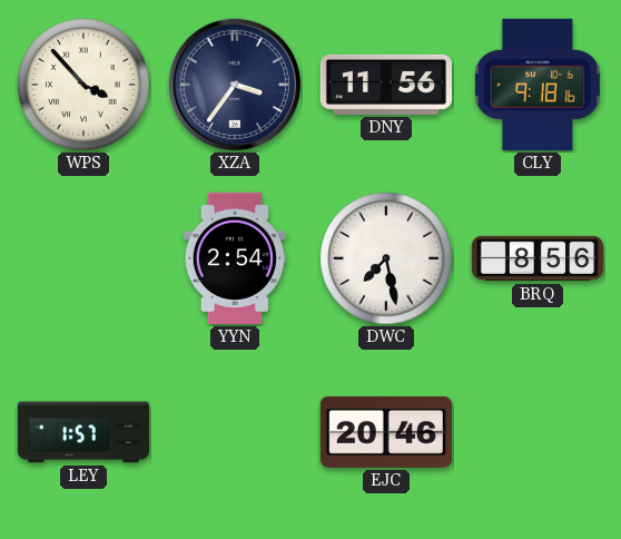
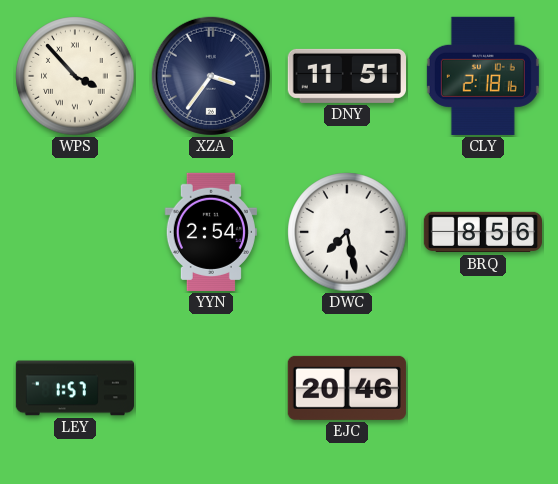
DNY: 11:56 -> 11:51
CLY: 9:18 -> 2:18
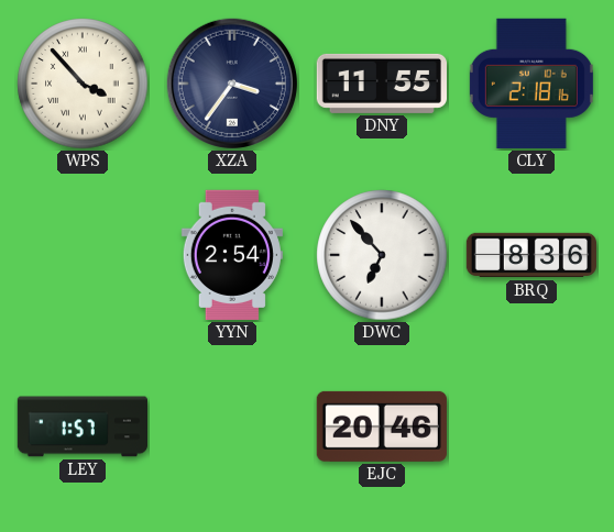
DNY: 11:51 -> 11:55
DWC: 7:28 -> 6:53
BRQ: 8:56 -> 8:36
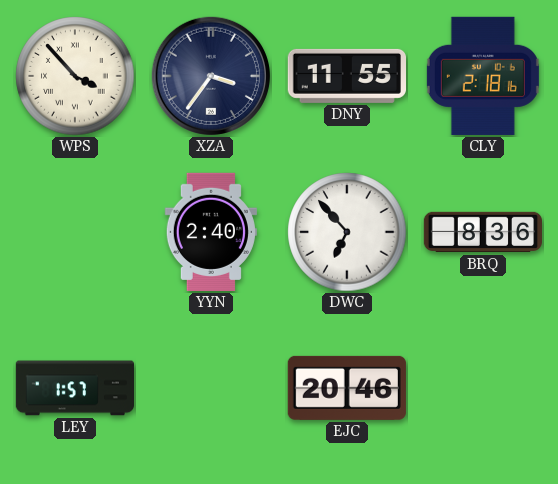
YYN: 2:54 -> 2:40
